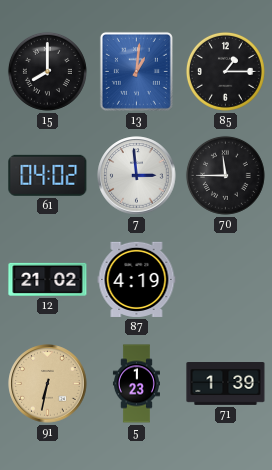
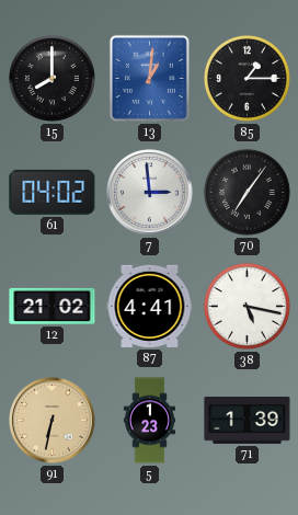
70: 11:45 -> 7:06
87: 4:19 -> 4:41
38: none -> 5:17
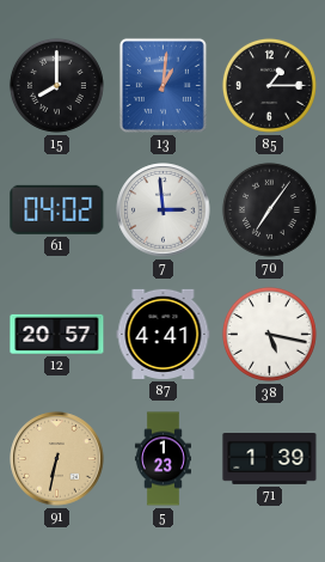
12: 21:02 -> 20:57
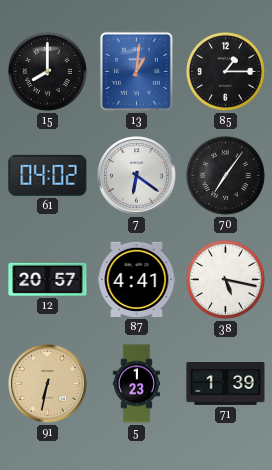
7: 2:59 -> 6:21
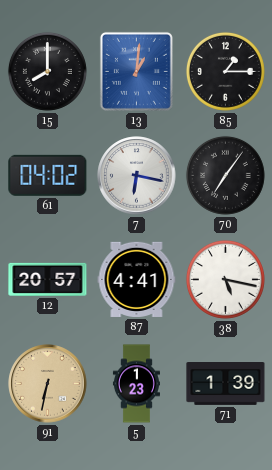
7: 6:21 -> 6:17
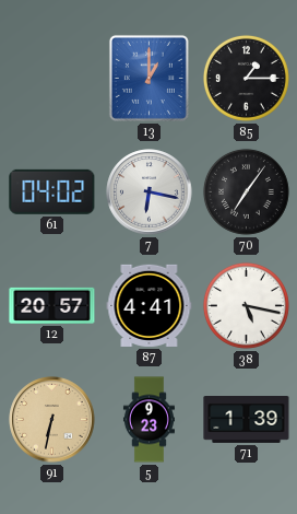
15: 8:00 -> none
13: 1:01 -> 1:00
5: 1:23 -> 9:23
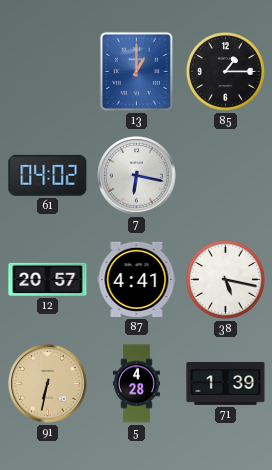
70: 7:06 -> none
5: 9:23 -> 4:28
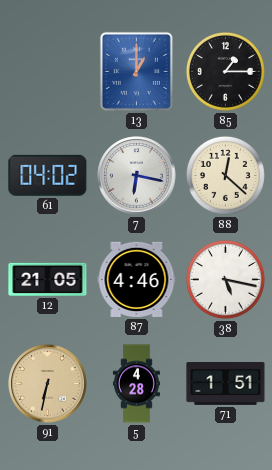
88: none -> 12:22
12: 20:57 -> 21:05
87: 4:41 -> 4:46
71: 1:39 -> 1:51
